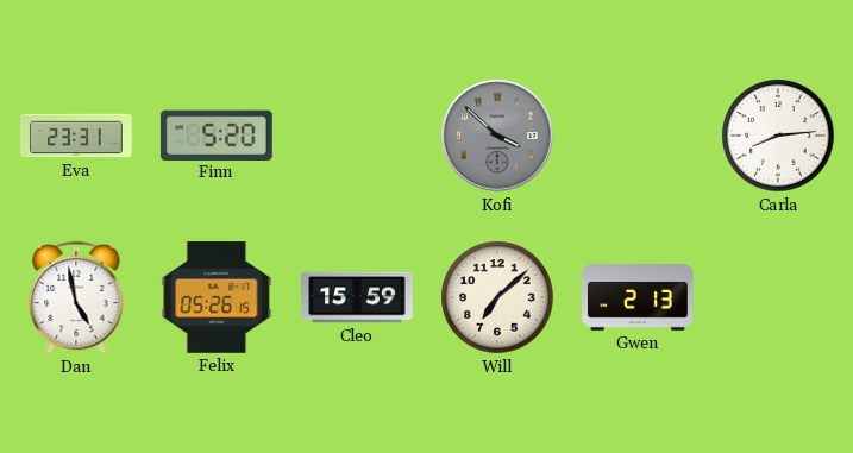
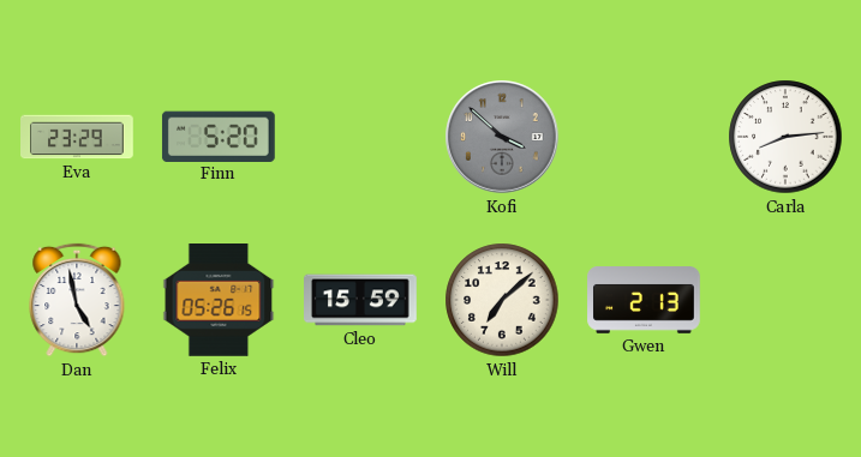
Eva: 23:31 -> 23:29
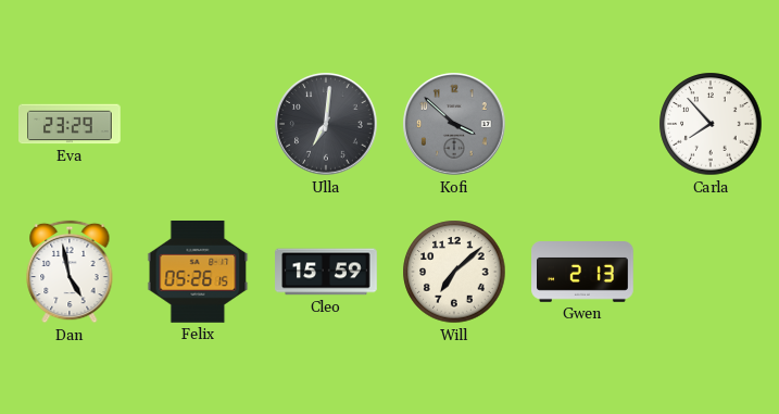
Finn: 5:20 -> none
Ulla: none -> 7:01
Carla: 8:14 -> 7:53
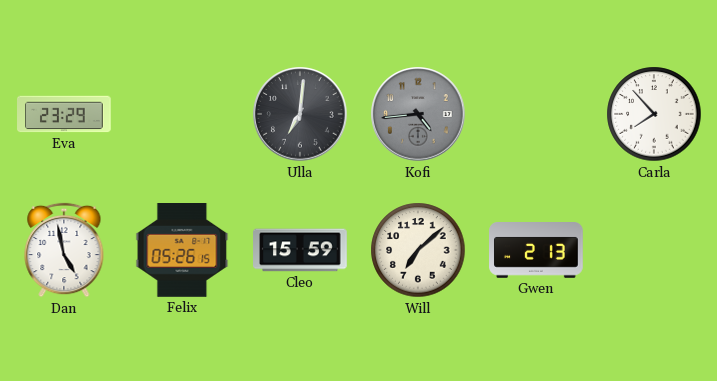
Kofi: 3:52 -> 4:44
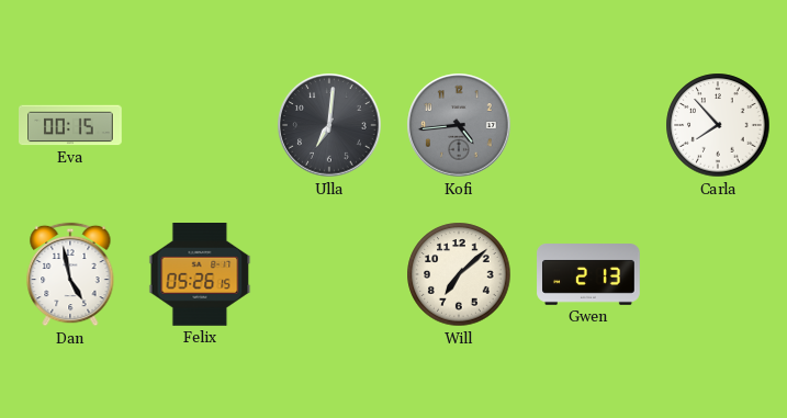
Eva: 23:29 -> 00:15
Cleo: 15:59 -> none
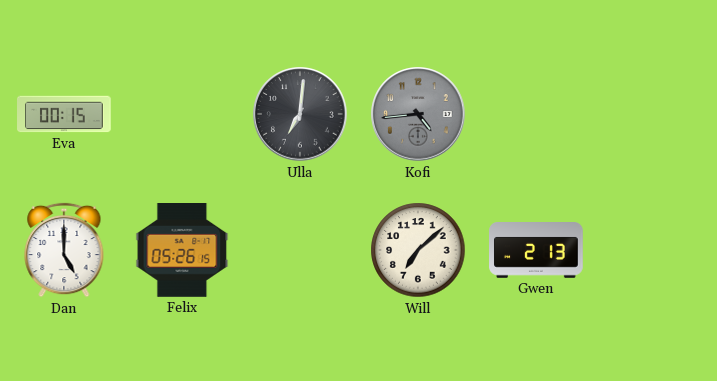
Carla: 7:53 -> none
Dan: 4:58 -> 5:00
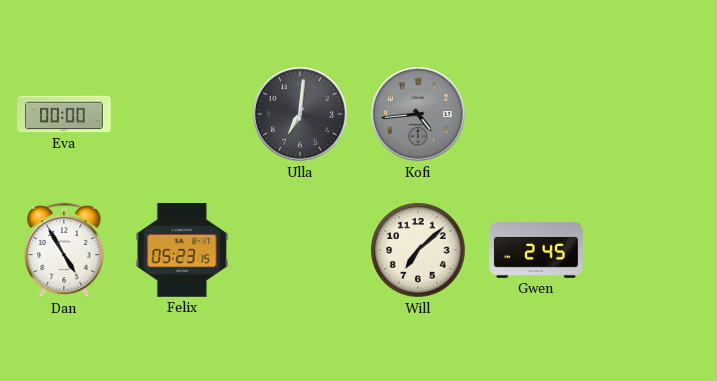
Eva: 00:15 -> 00:00
Dan: 5:00 -> 4:55
Felix: 05:26 -> 05:23
Gwen: 2:13 -> 2:45
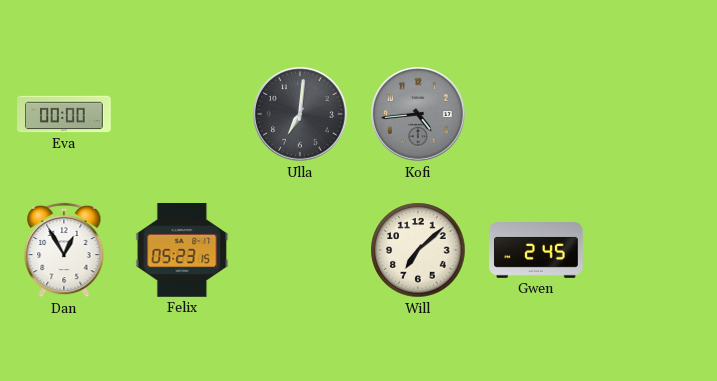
Dan: 4:55 -> 12:55
